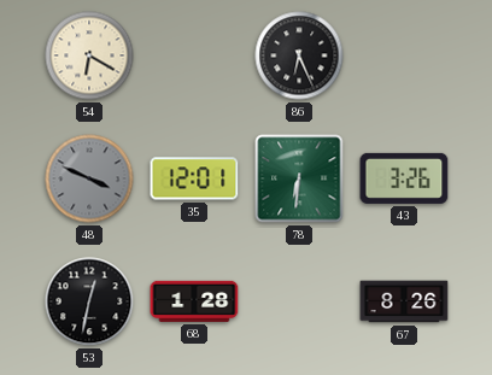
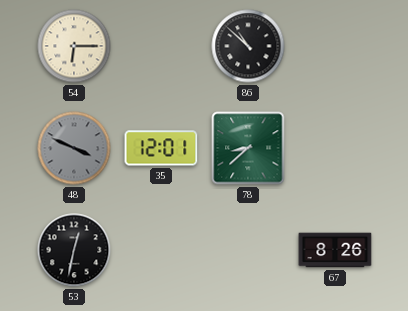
54: 6:20 -> 6:15
86: 6:26 -> 10:52
78: 6:31 -> 8:38
43: 3:26 -> none
68: 1:28 -> none
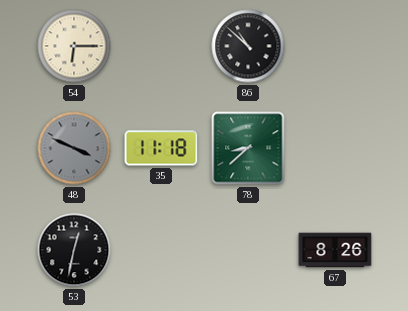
35: 12:01 -> 11:18
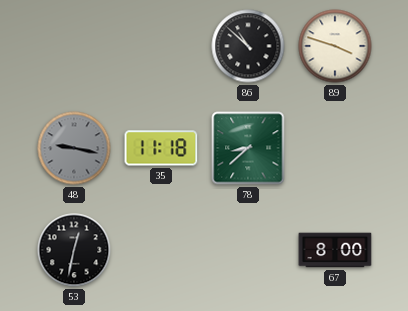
54: 6:15 -> none
89: none -> 3:48
48: 3:49 -> 9:17
67: 8:26 -> 8:00
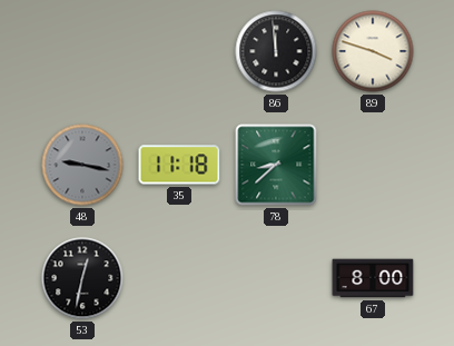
86: 10:52 -> 11:59
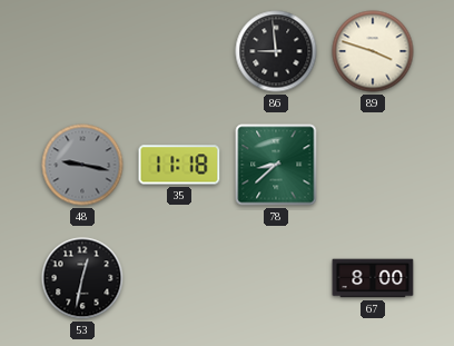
86: 11:59 -> 8:59
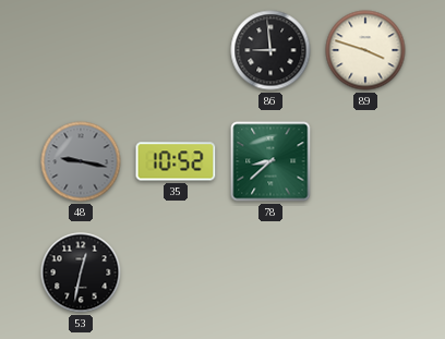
35: 11:18 -> 10:52
67: 8:00 -> none
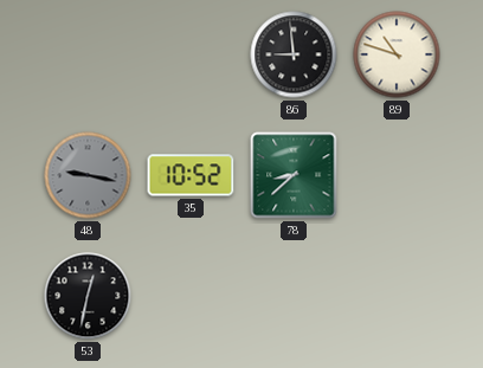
89: 3:48 -> 10:48
